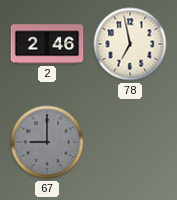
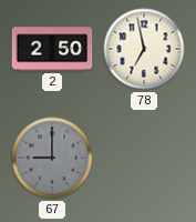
2: 2:46 -> 2:50
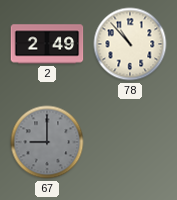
2: 2:50 -> 2:49
78: 6:58 -> 10:53
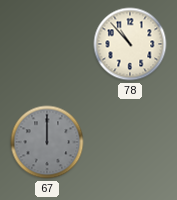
2: 2:49 -> none
67: 9:00 -> 12:00
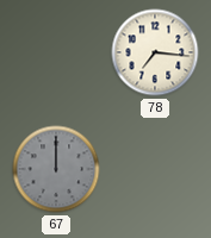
78: 10:53 -> 7:16
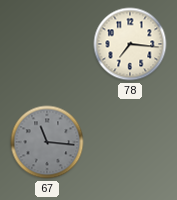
67: 12:00 -> 11:16
